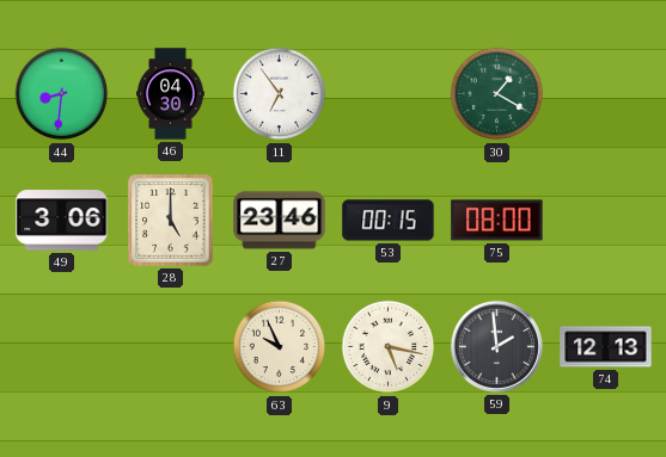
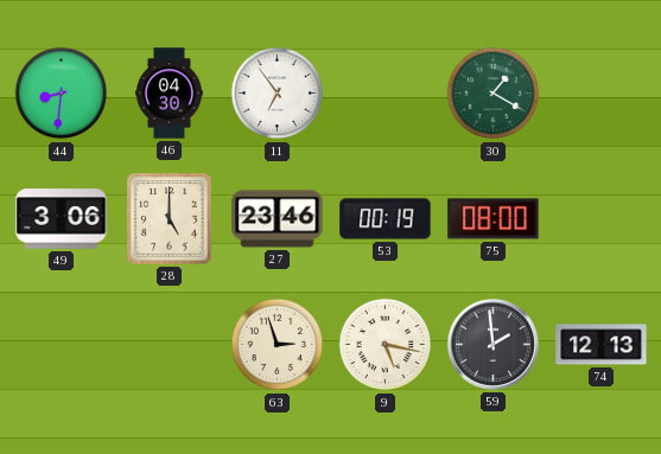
53: 00:15 -> 00:19
63: 9:56 -> 2:57
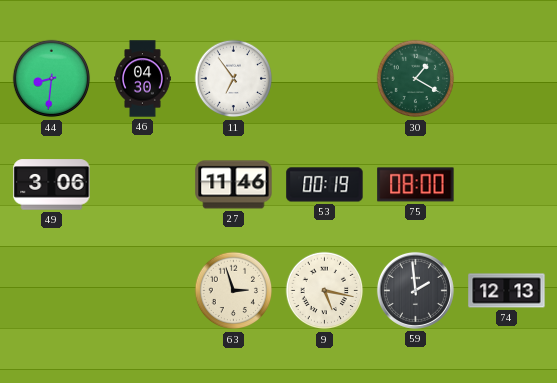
28: 5:00 -> none
27: 23:46 -> 11:46
